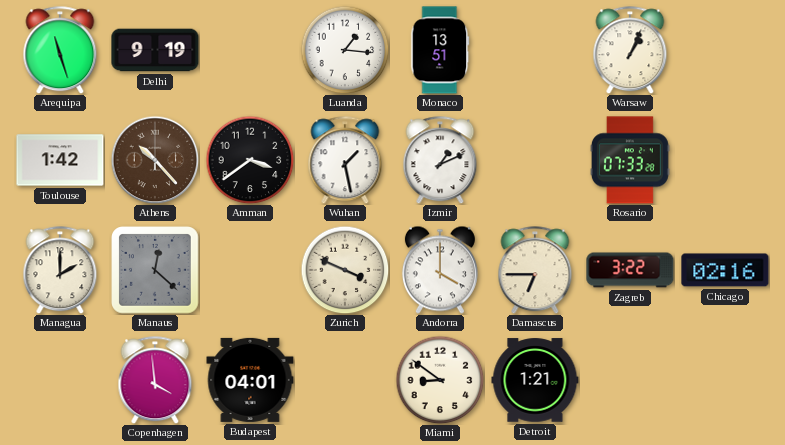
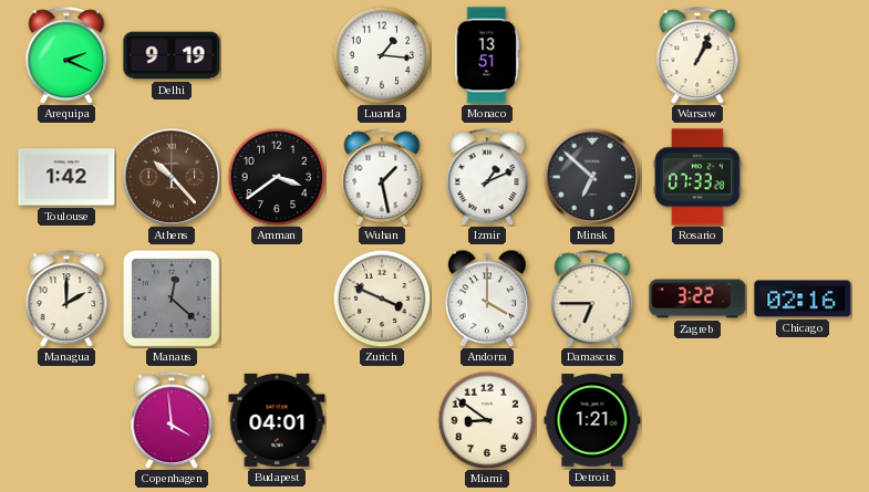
Arequipa: 11:27 -> 2:19
Minsk: none -> 6:52
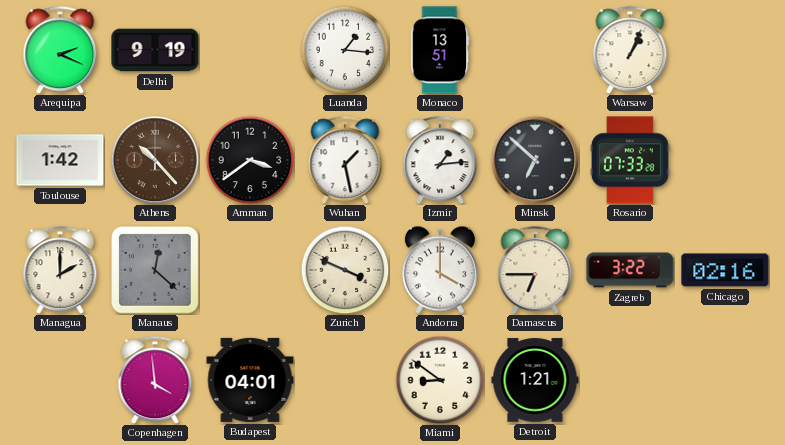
Izmir: 1:11 -> 1:14
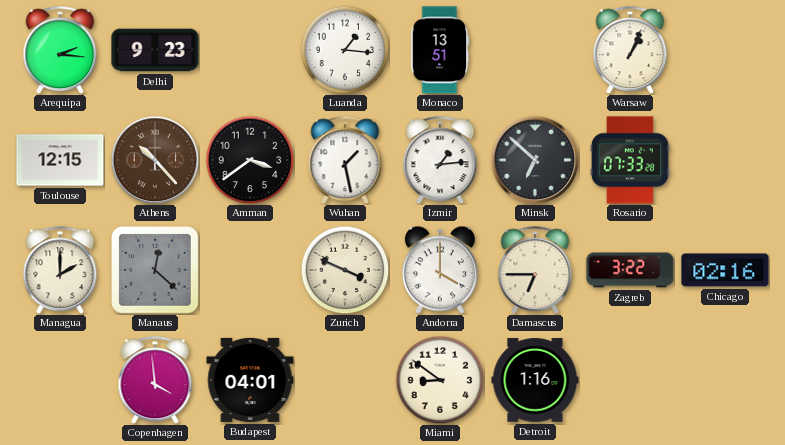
Arequipa: 2:19 -> 2:16
Delhi: 9:19 -> 9:23
Toulouse: 1:42 -> 12:15
Detroit: 1:21 -> 1:16
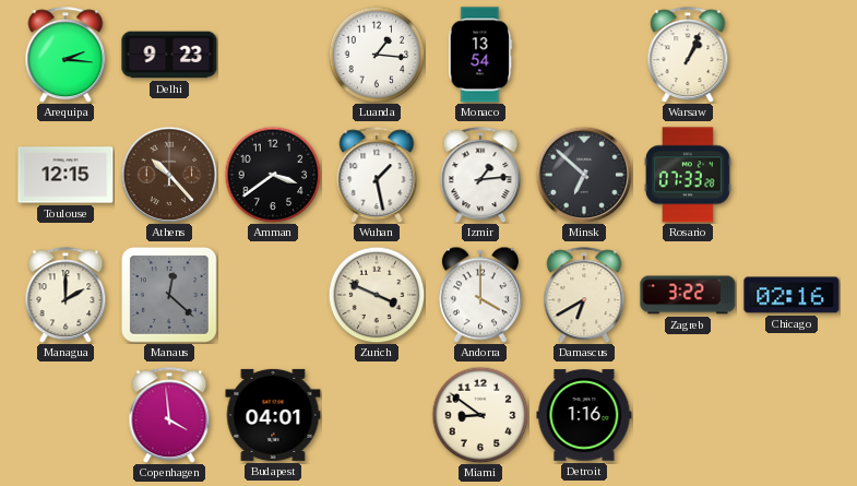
Monaco: 13:51 -> 13:54
Damascus: 6:45 -> 6:40
